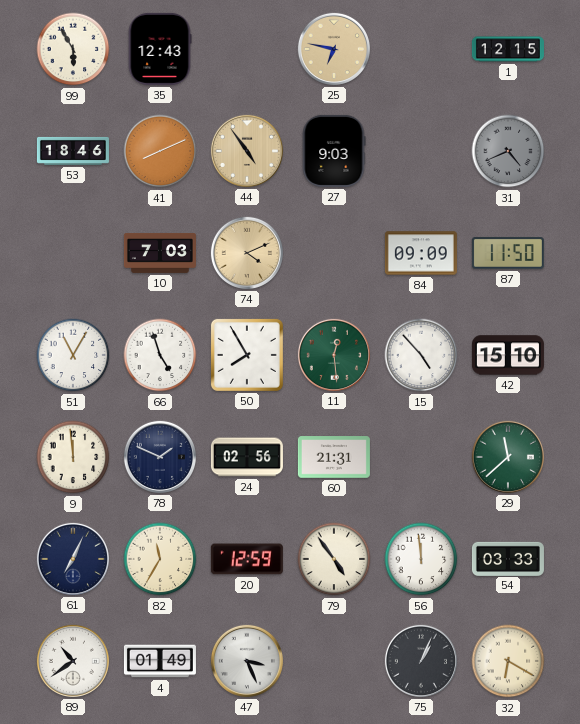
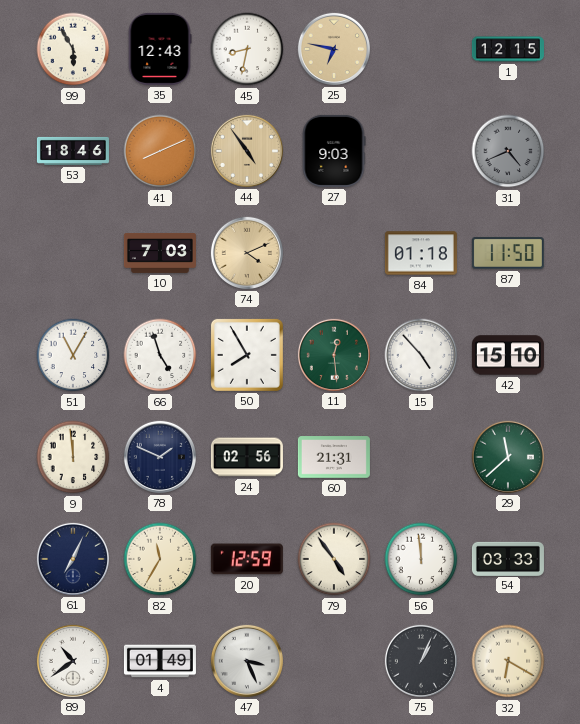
45: none -> 8:32
84: 09:09 -> 01:18
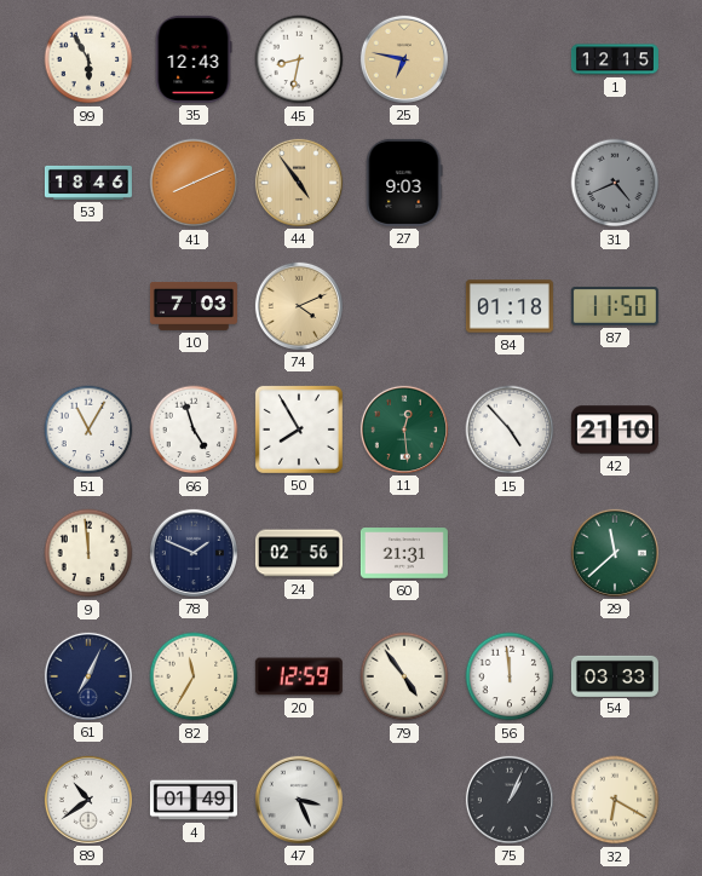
42: 15:10 -> 21:10
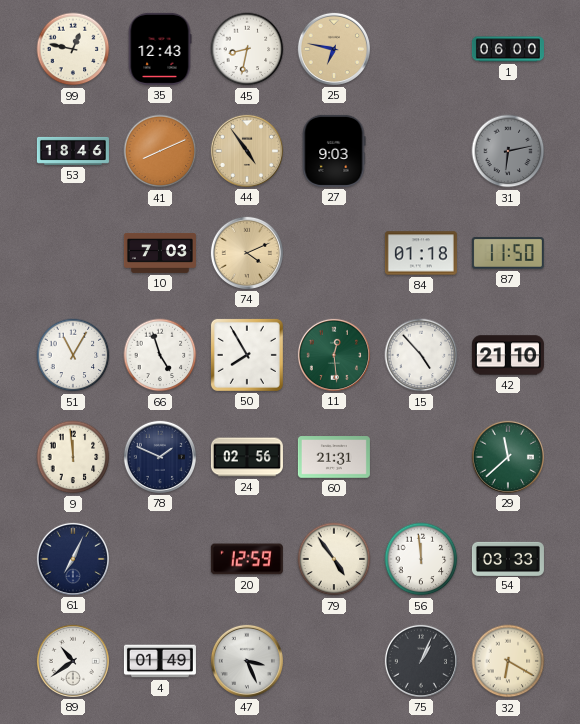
99: 5:55 -> 12:47
1: 12:15 -> 06:00
31: 4:41 -> 6:13
82: 11:35 -> none
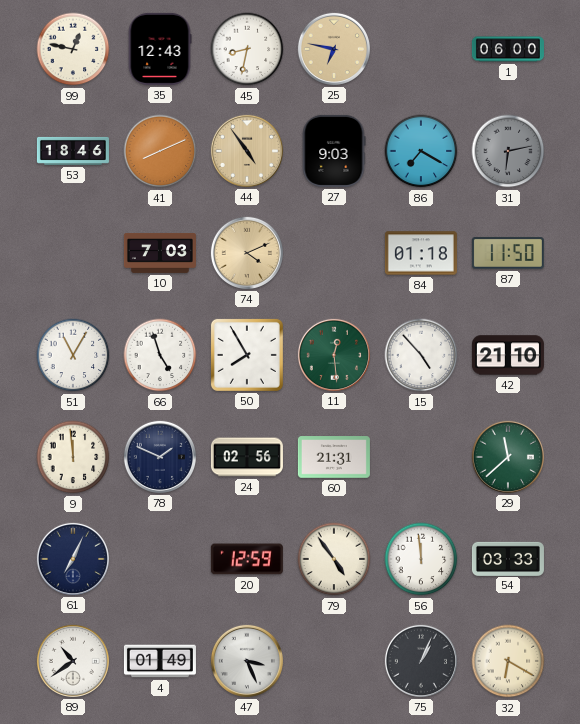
86: none -> 7:20
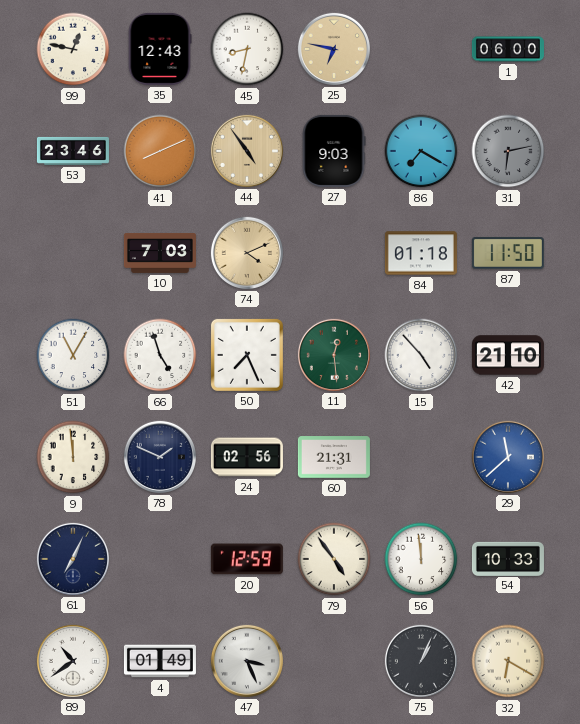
53: 18:46 -> 23:46
50: 7:55 -> 7:26
29 dial: green -> blue
54: 03:33 -> 10:33
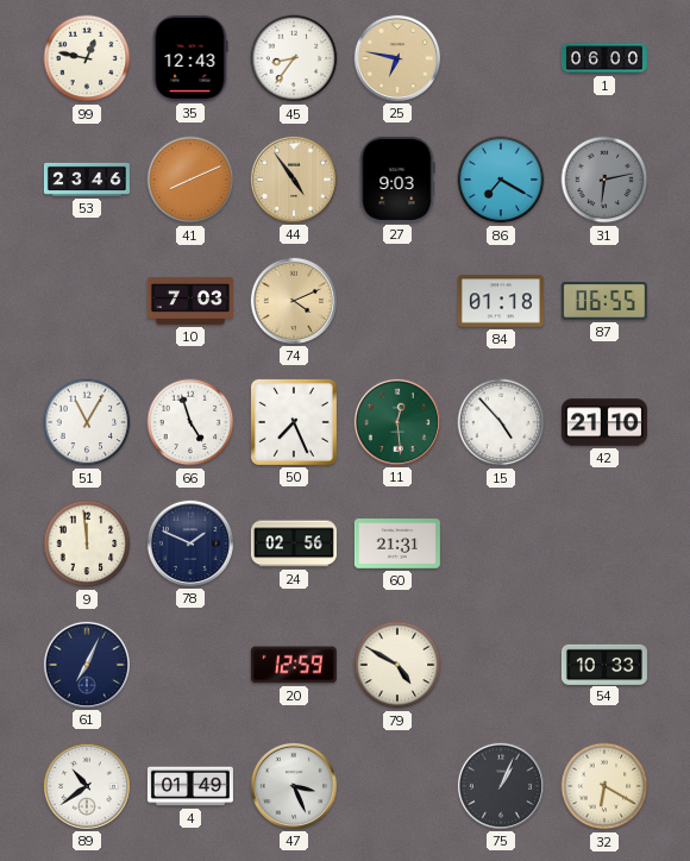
45: 8:32 -> 8:36
87: 11:50 -> 06:55
29: 11:38 -> none
79: 4:54 -> 4:50
56: 11:59 -> none
